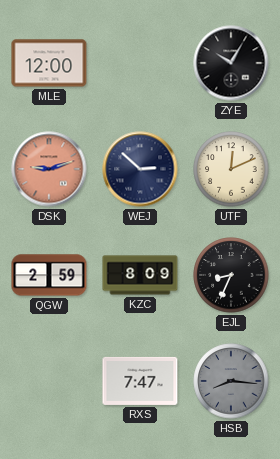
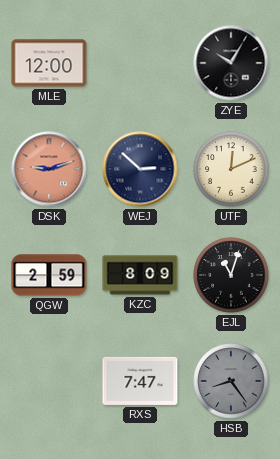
EJL: 8:34 -> 11:03
HSB: 8:16 -> 8:24
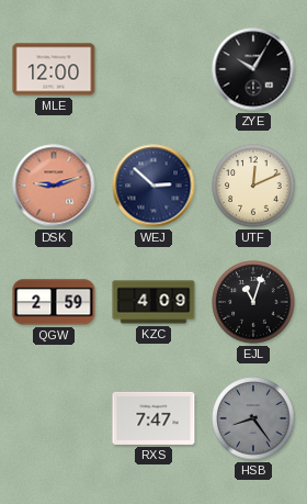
KZC: 8:09 -> 4:09
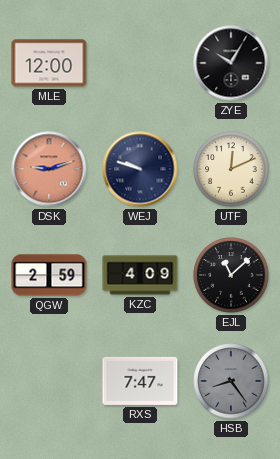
WEJ: 2:52 -> 9:48
EJL: 11:03 -> 11:08
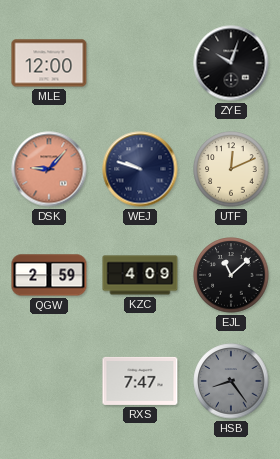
ZYE: 10:05 -> 10:03
DSK: 9:12 -> 9:07
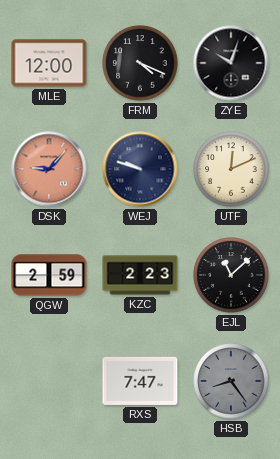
FRM: none -> 4:19
KZC: 4:09 -> 2:23
